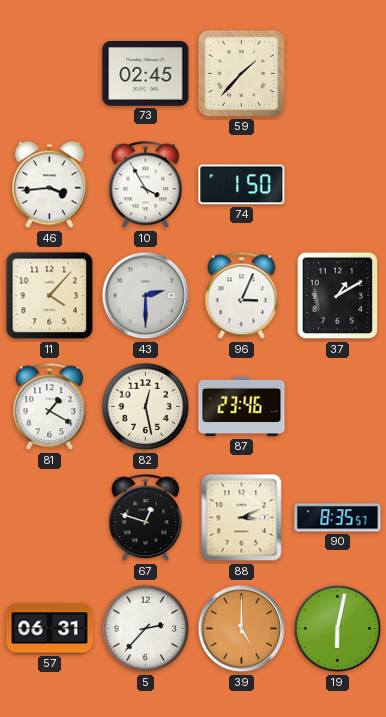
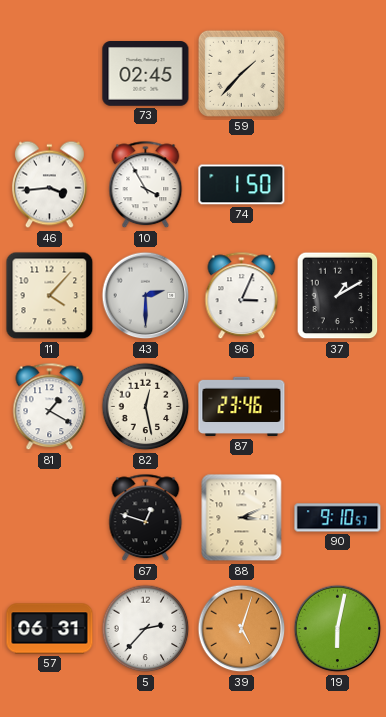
90: 8:35 -> 9:10
39: 5:00 -> 5:03
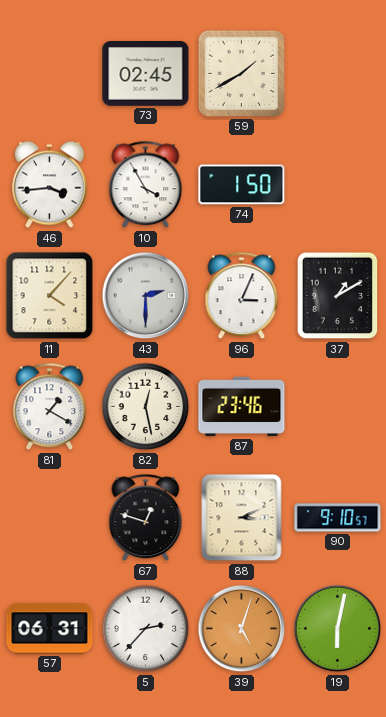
59: 1:37 -> 1:40
